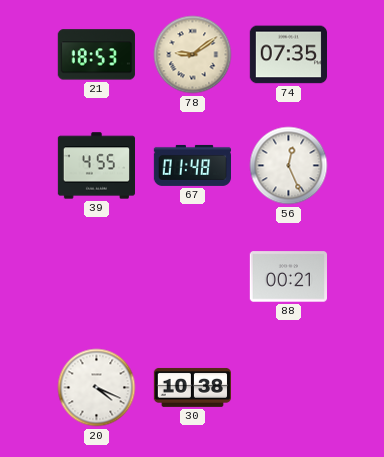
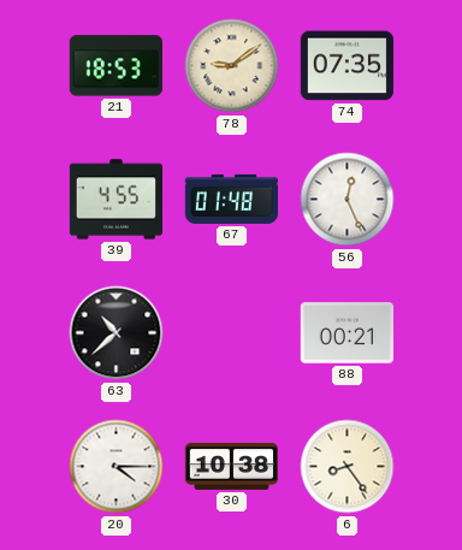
63: none -> 10:38
20: 4:19 -> 4:15
6: none -> 8:24
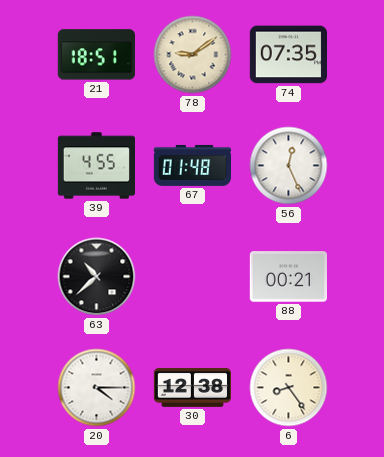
21: 18:53 -> 18:51
30: 10:38 -> 12:38
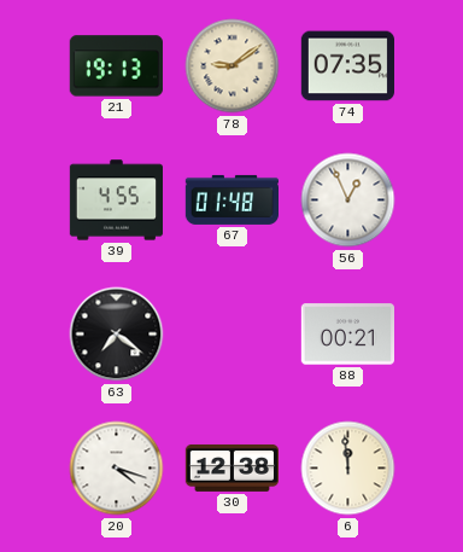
21: 18:51 -> 19:13
56: 12:26 -> 12:56
63: 10:38 -> 7:21
20: 4:15 -> 4:18
6: 8:24 -> 11:59
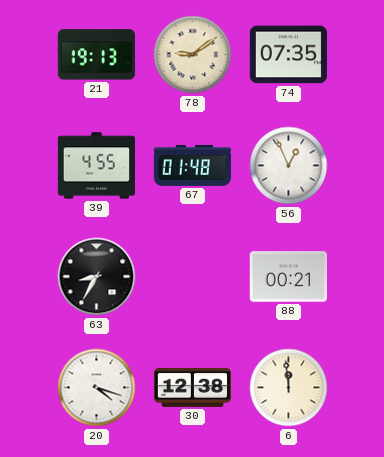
63: 7:21 -> 8:35
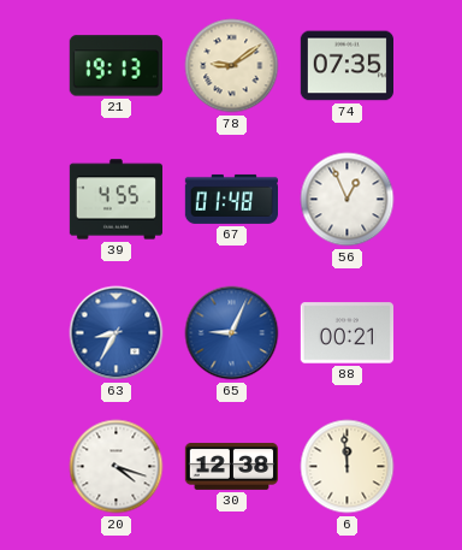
63 dial: black -> blue
65: none -> 9:04
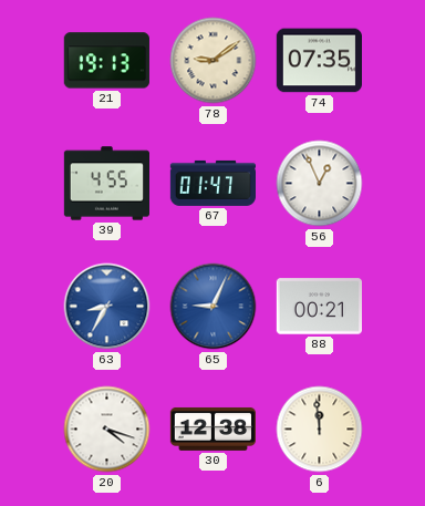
67: 01:48 -> 01:47
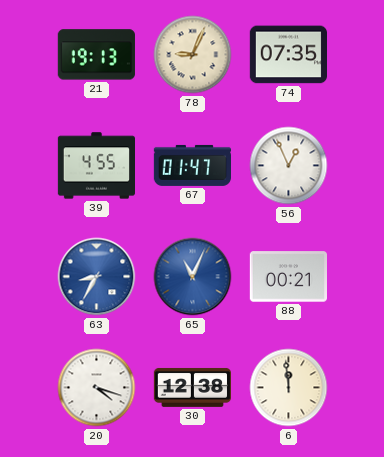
78: 9:09 -> 9:04
65: 9:04 -> 11:04
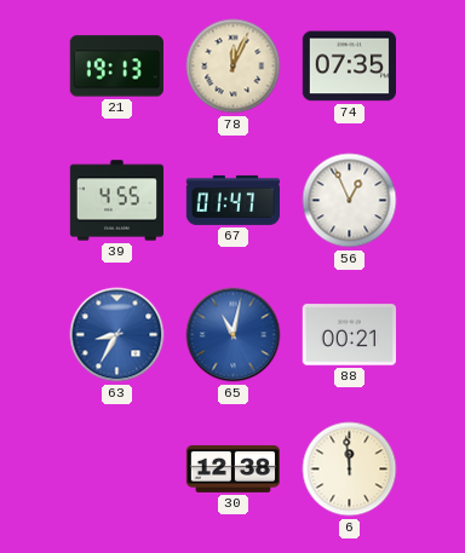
78: 9:04 -> 12:04
65: 11:04 -> 11:02
20: 4:18 -> none
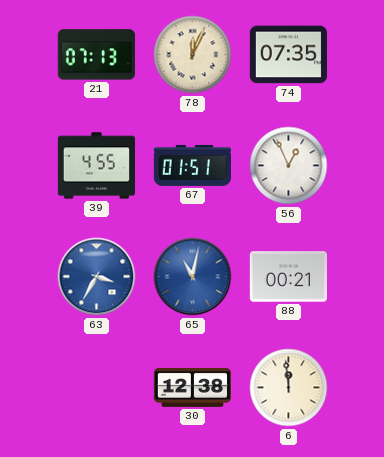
21: 19:13 -> 07:13
67: 01:47 -> 01:51
63: 8:35 -> 3:35
